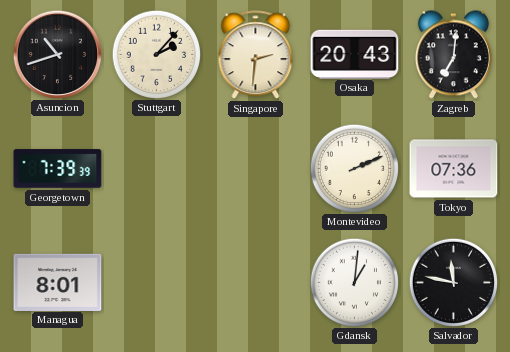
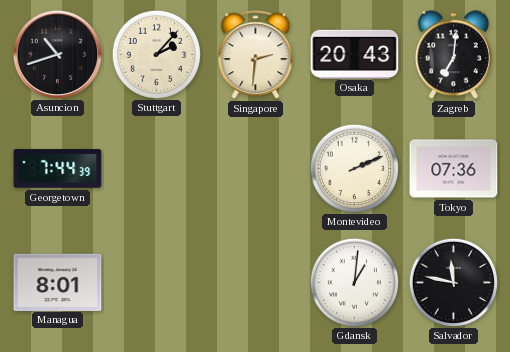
Georgetown: 7:39 -> 7:44
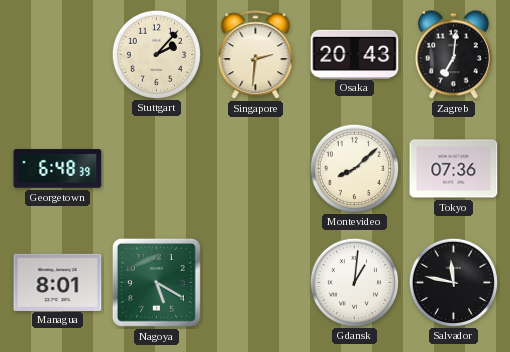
Asuncion: 10:42 -> none
Georgetown: 7:44 -> 6:48
Montevideo: 2:11 -> 8:08
Nagoya: none -> 5:20
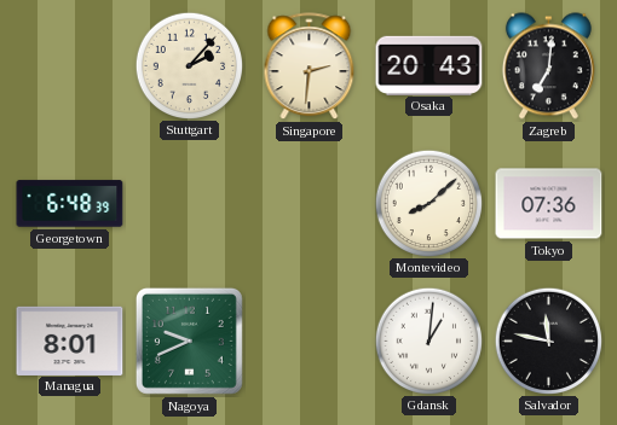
Nagoya: 5:20 -> 9:41
